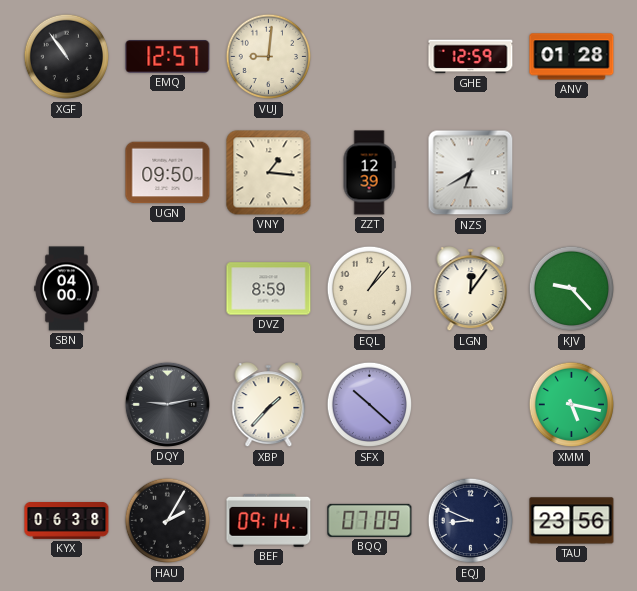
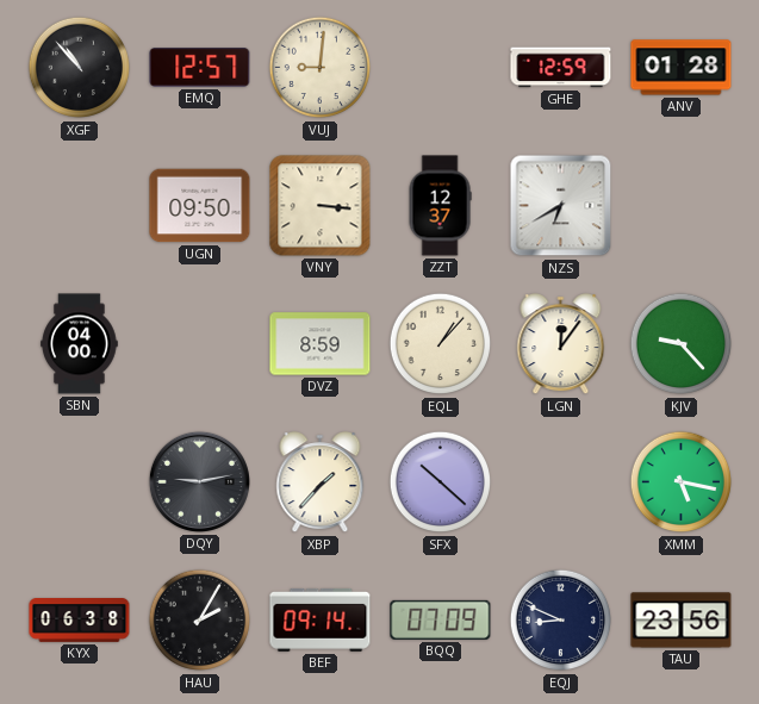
XGF: 10:54 -> 10:53
VNY: 1:16 -> 3:16
ZZT: 12:39 -> 12:37
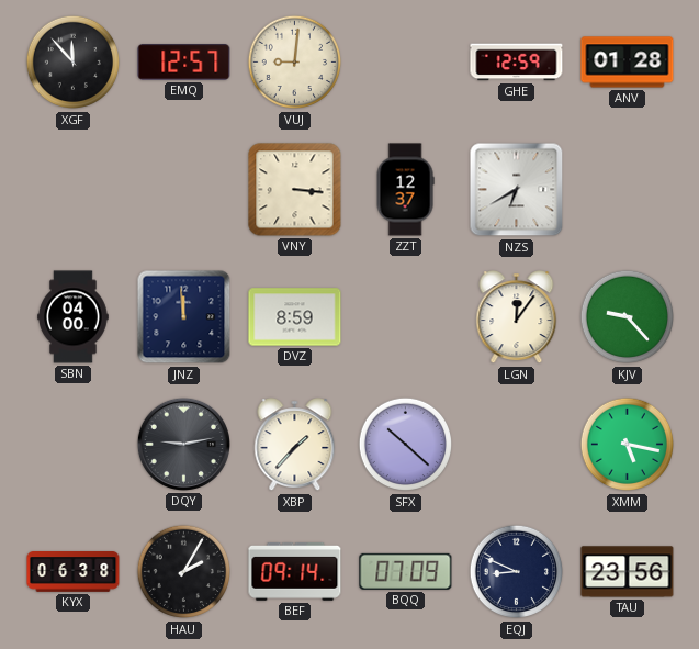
XGF: 10:53 -> 11:53
UGN: 09:50 -> none
JNZ: none -> 11:59
EQL: 1:07 -> none
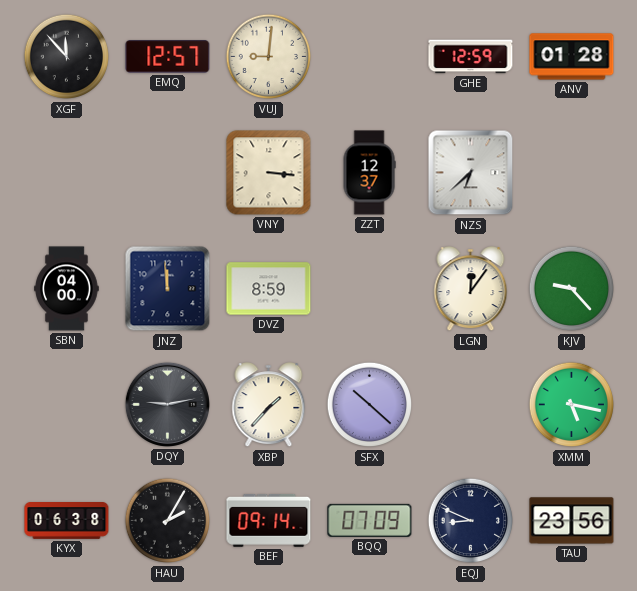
NZS: 6:40 -> 6:38
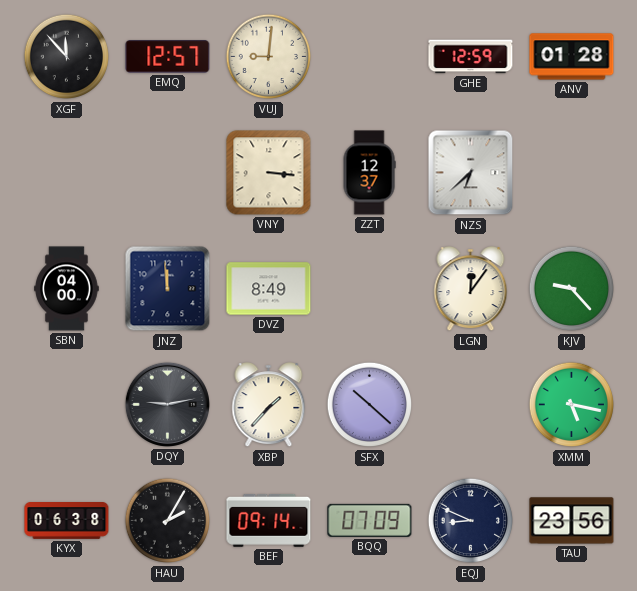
DVZ: 8:59 -> 8:49
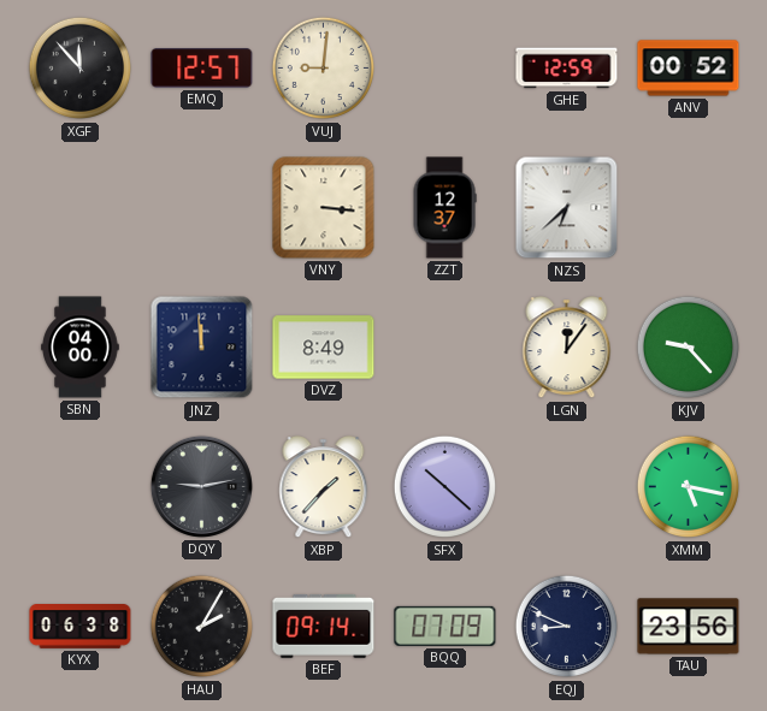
ANV: 01:28 -> 00:52
